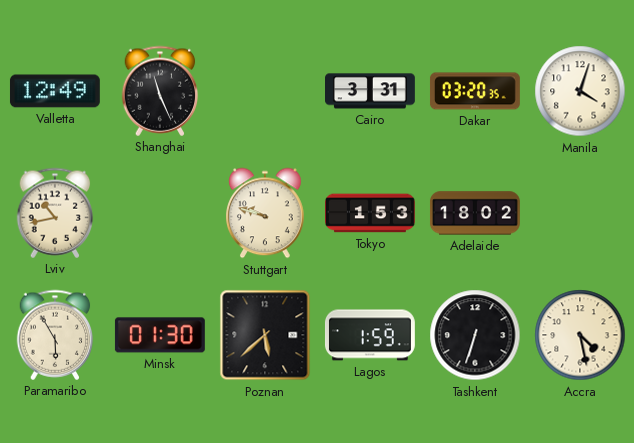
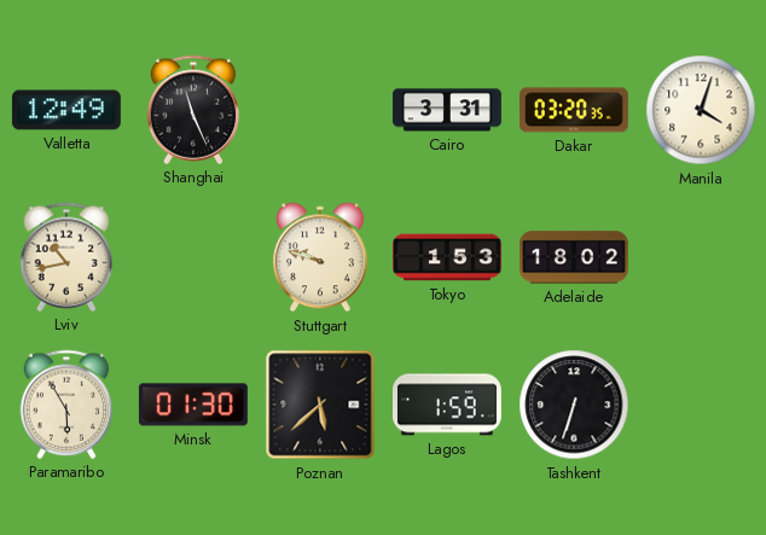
Accra: 4:28 -> none
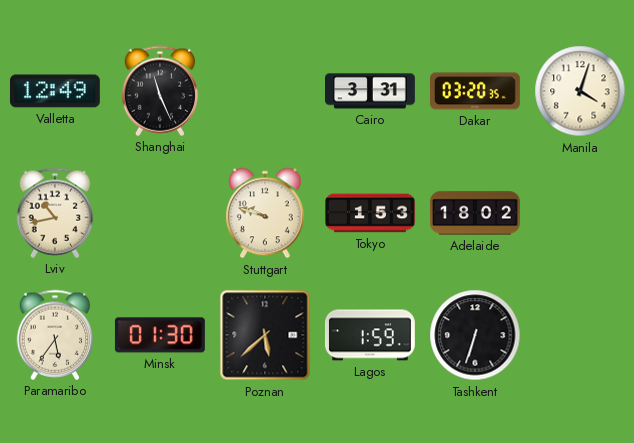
Paramaribo: 5:55 -> 5:36
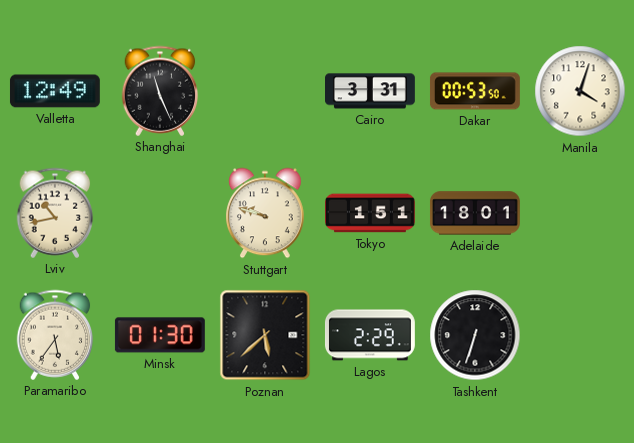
Dakar: 03:20 -> 00:53
Tokyo: 1:53 -> 1:51
Adelaide: 18:02 -> 18:01
Lagos: 1:59 -> 2:29
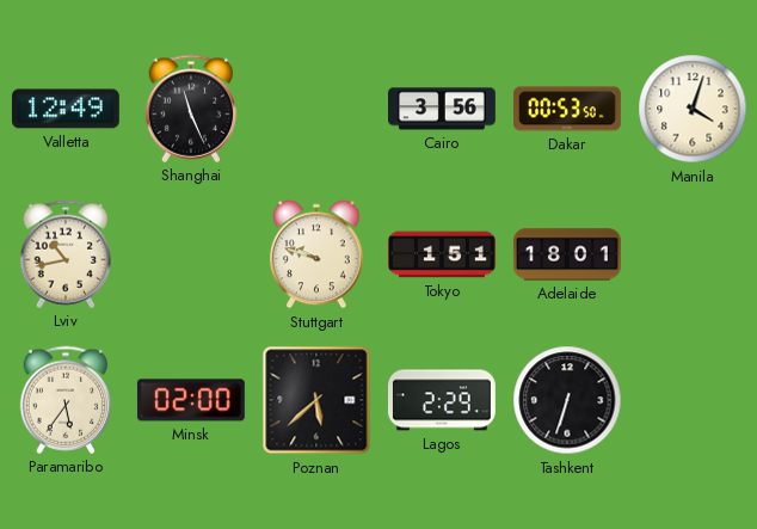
Cairo: 3:31 -> 3:56
Minsk: 01:30 -> 02:00
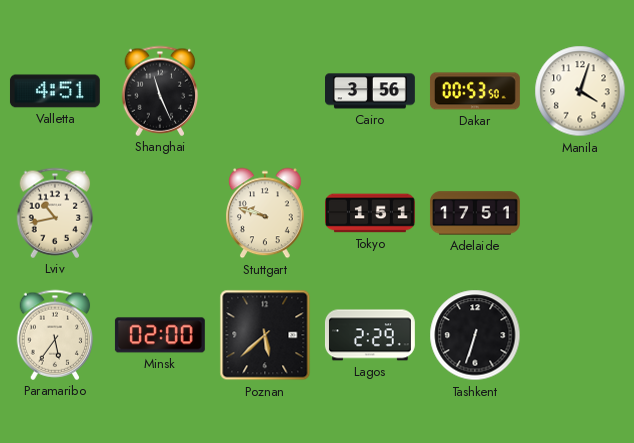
Valletta: 12:49 -> 4:51
Adelaide: 18:01 -> 17:51
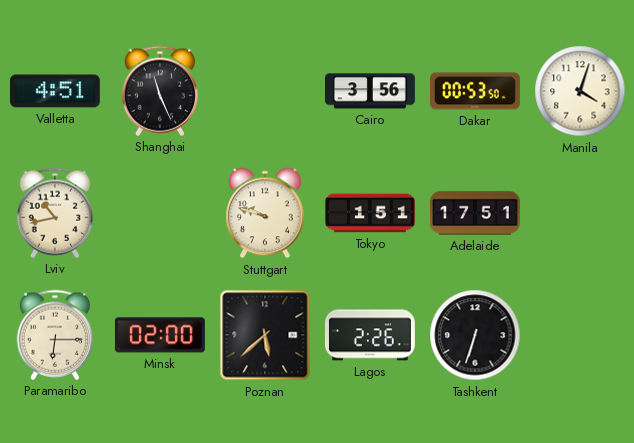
Paramaribo: 5:36 -> 6:15
Lagos: 2:29 -> 2:26
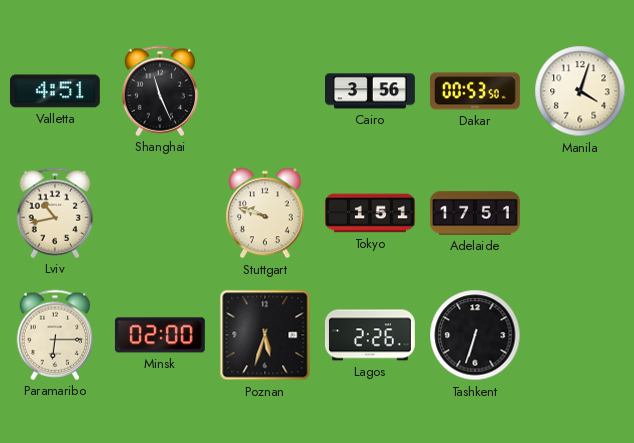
Poznan: 5:38 -> 5:33
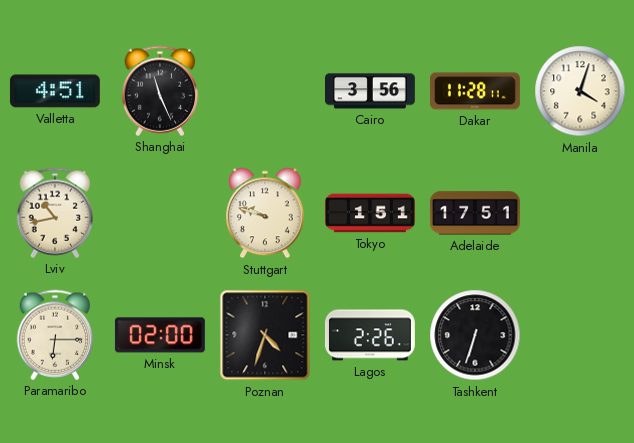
Dakar: 00:53 -> 11:28
Poznan: 5:33 -> 4:33
